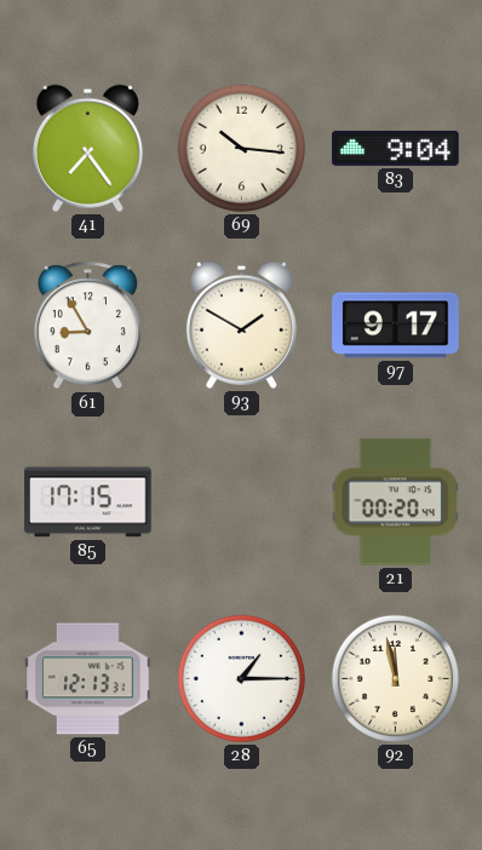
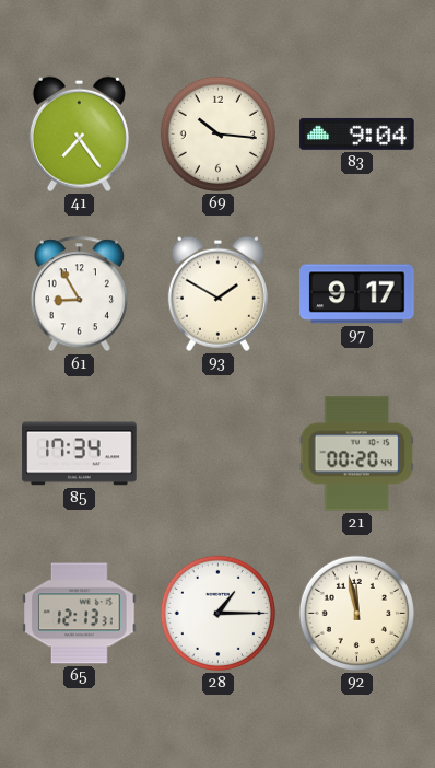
85: 17:15 -> 17:34
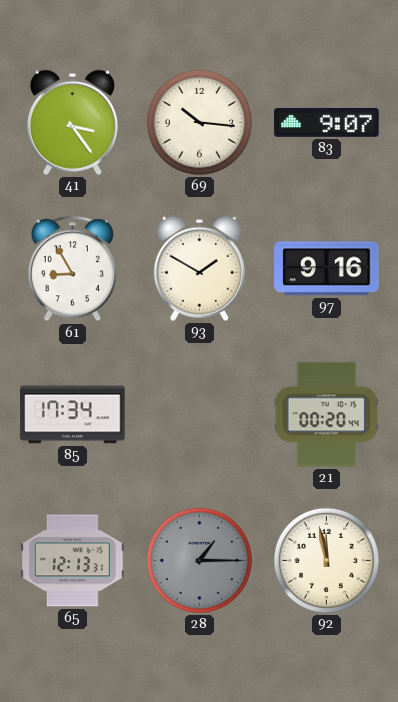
41: 7:24 -> 3:24
83: 9:04 -> 9:07
97: 9:17 -> 9:16
28 dial: white -> grey
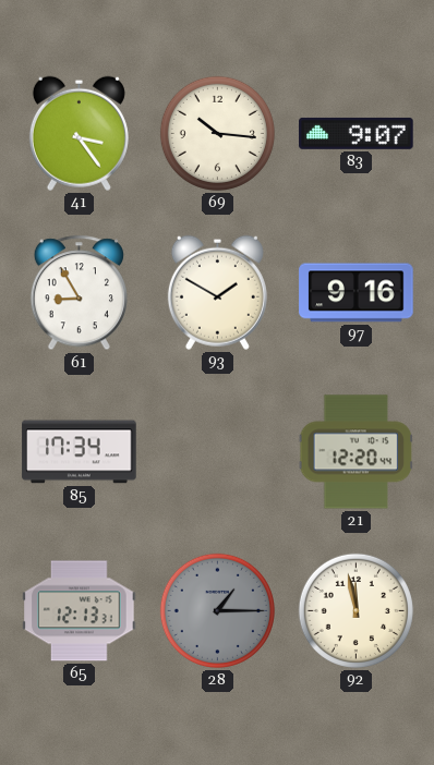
21: 00:20 -> 12:20
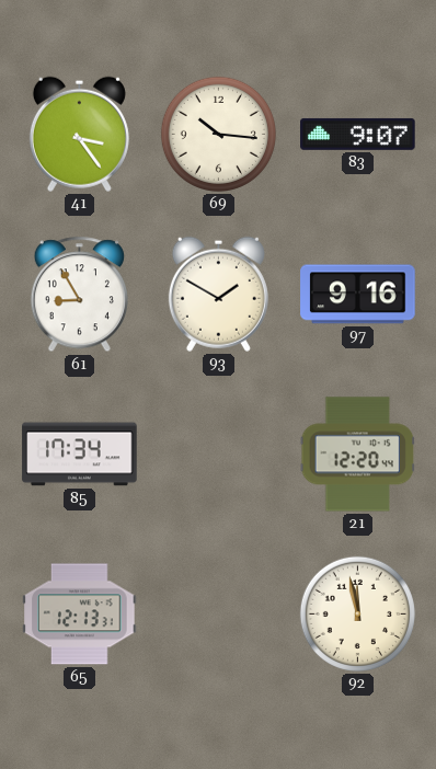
28: 1:15 -> none
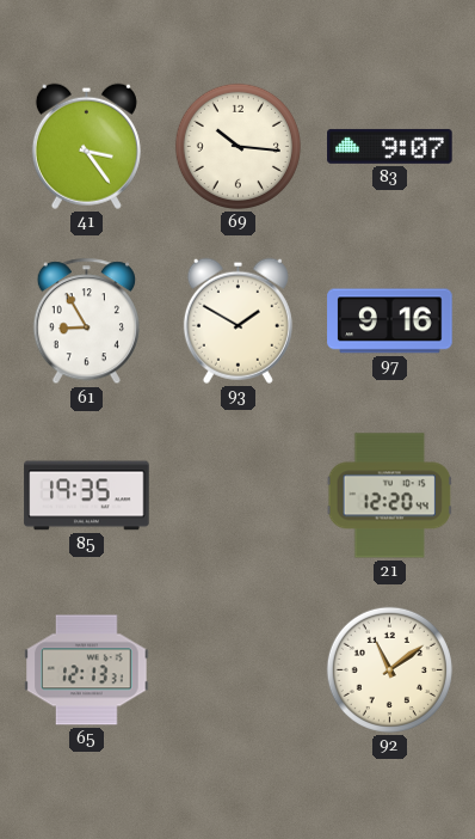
85: 17:34 -> 19:35
92: 11:58 -> 11:09
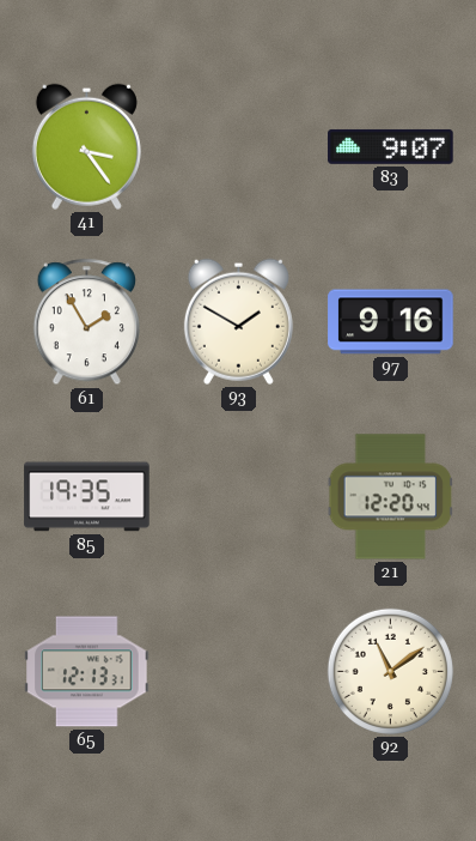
69: 10:16 -> none
61: 8:55 -> 1:55
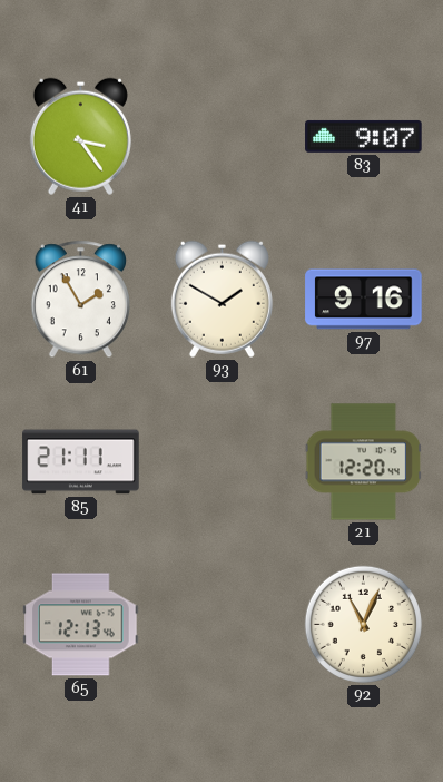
85: 19:35 -> 21:11
65: 12:13:31 -> 12:13:46
92: 11:09 -> 11:04
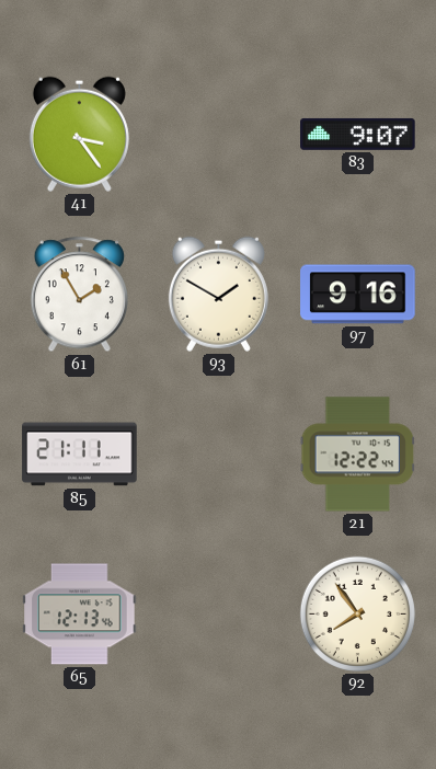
21: 12:20 -> 12:22
92: 11:04 -> 7:54
